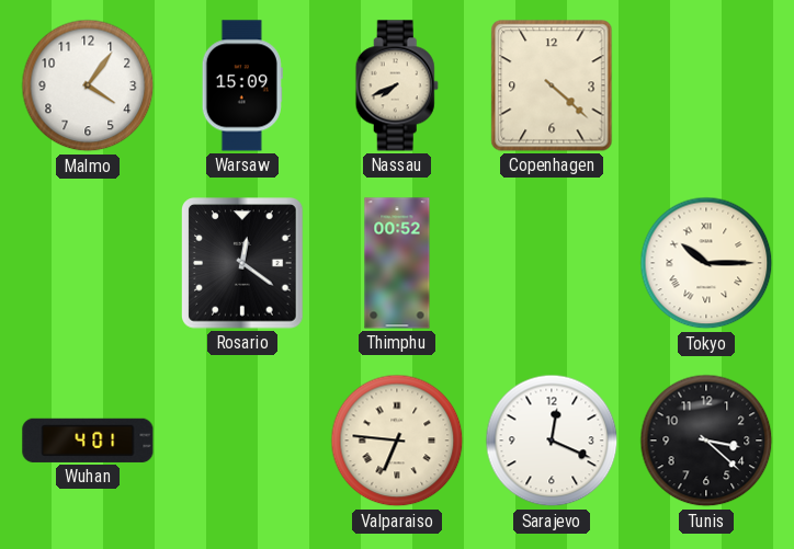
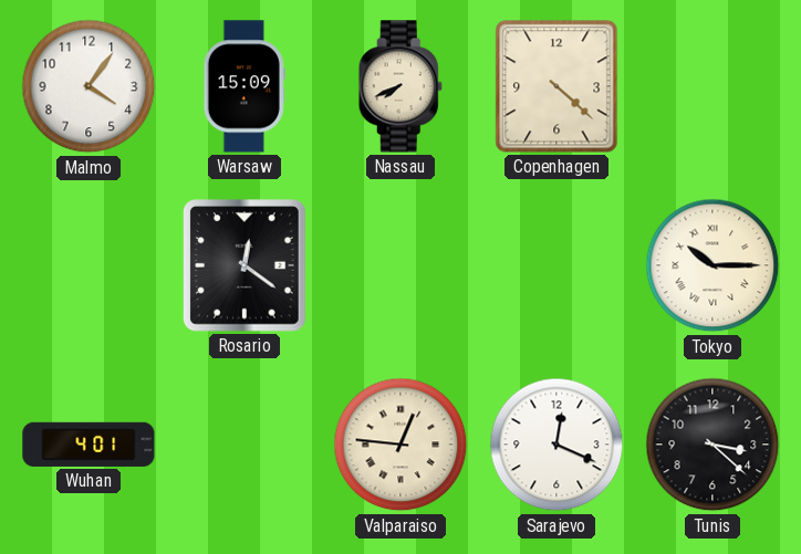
Thimphu: 00:52 -> none
Valparaiso: 6:46 -> 12:46
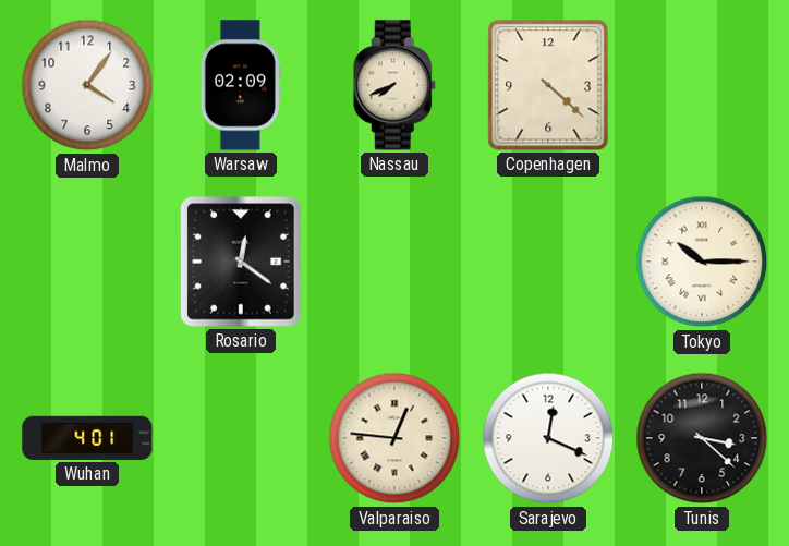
Warsaw: 15:09 -> 02:09
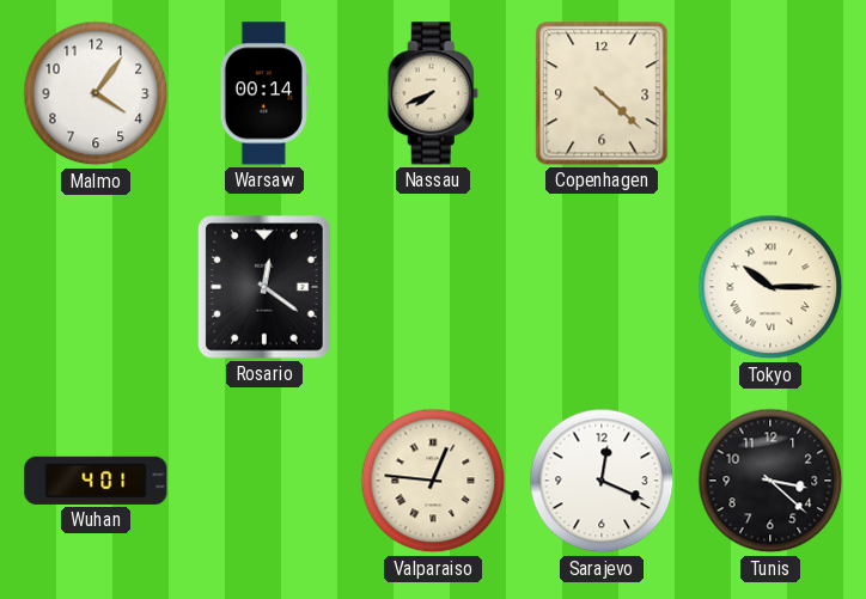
Warsaw: 02:09 -> 00:14
